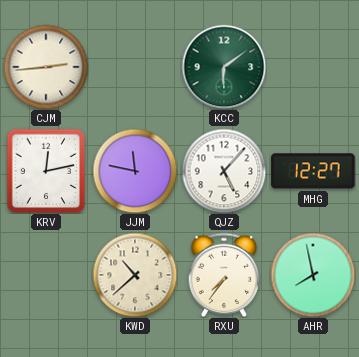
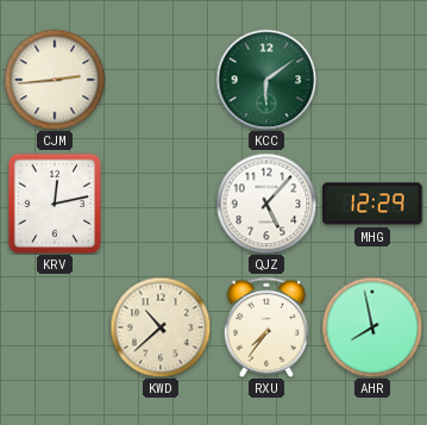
JJM: 11:47 -> none
MHG: 12:27 -> 12:29
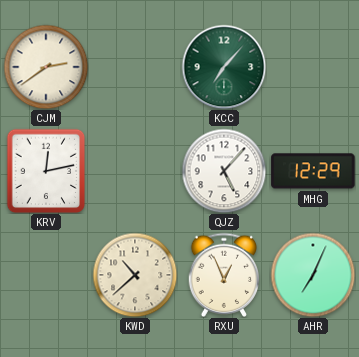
CJM: 2:44 -> 2:39
KCC: 6:09 -> 7:07
RXU: 7:36 -> 12:56
AHR: 7:58 -> 7:04
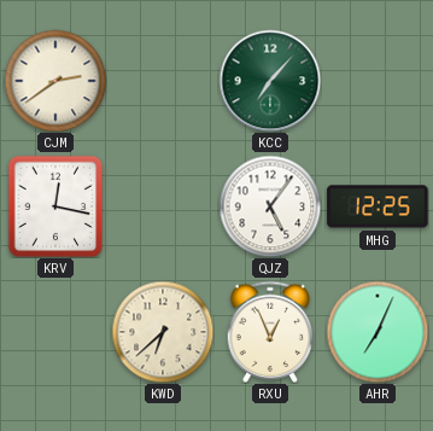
KRV: 12:13 -> 12:17
QJZ: 5:07 -> 5:06
MHG: 12:29 -> 12:25
KWD: 10:38 -> 6:38
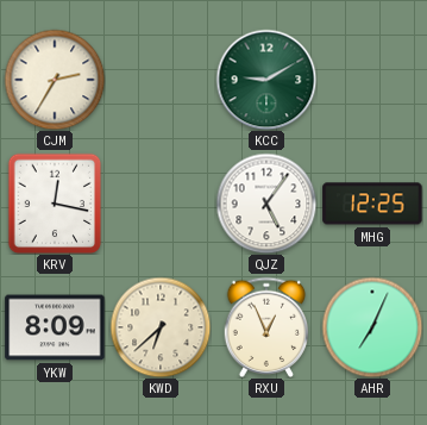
CJM: 2:39 -> 2:35
KCC: 7:07 -> 9:10
YKW: none -> 8:09
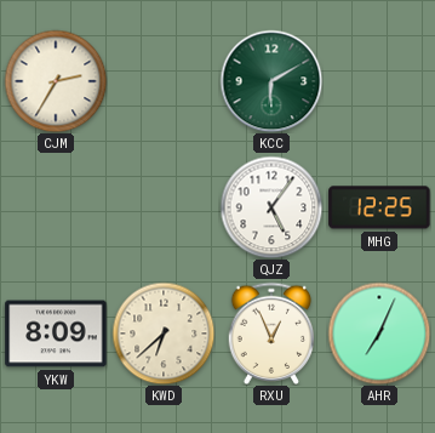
KCC: 9:10 -> 6:10
KRV: 12:17 -> none
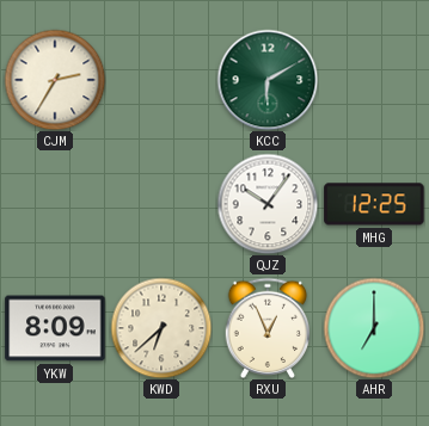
QJZ: 5:06 -> 10:06
AHR: 7:04 -> 7:00
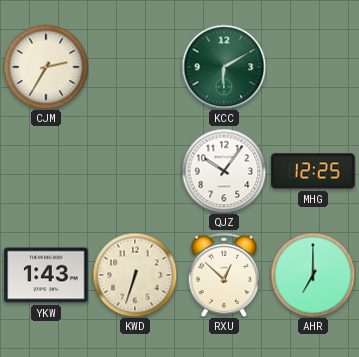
YKW: 8:09 -> 1:43
KWD: 6:38 -> 6:33
RXU: 12:56 -> 12:52
